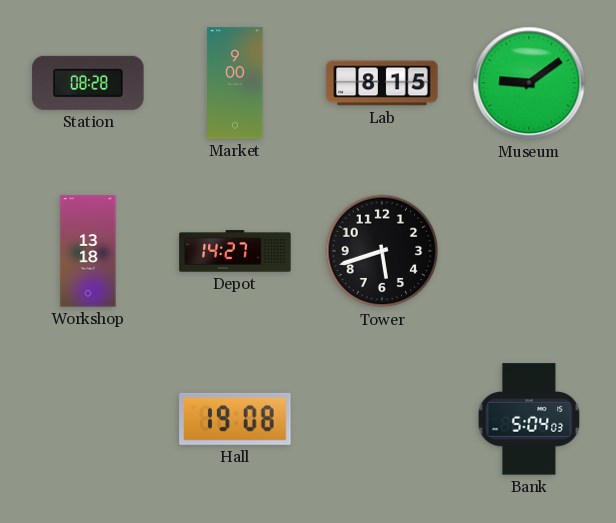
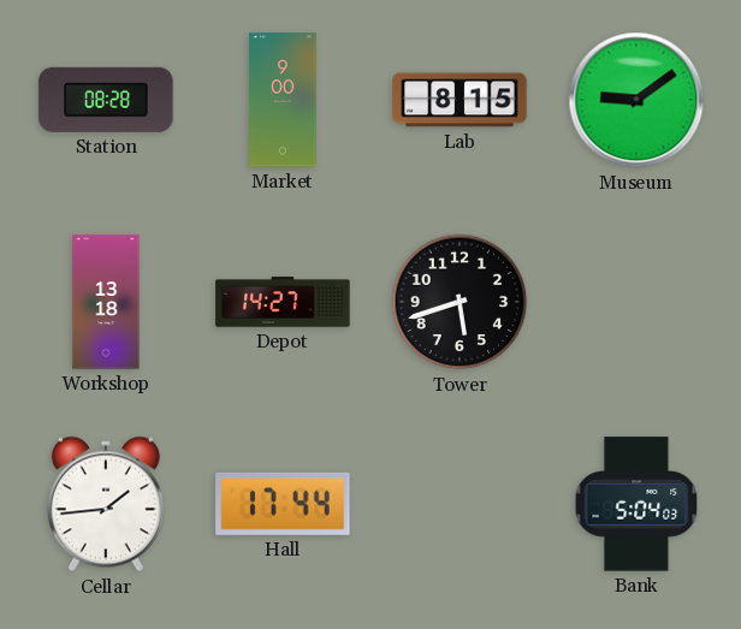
Cellar: none -> 1:44
Hall: 19:08 -> 17:44
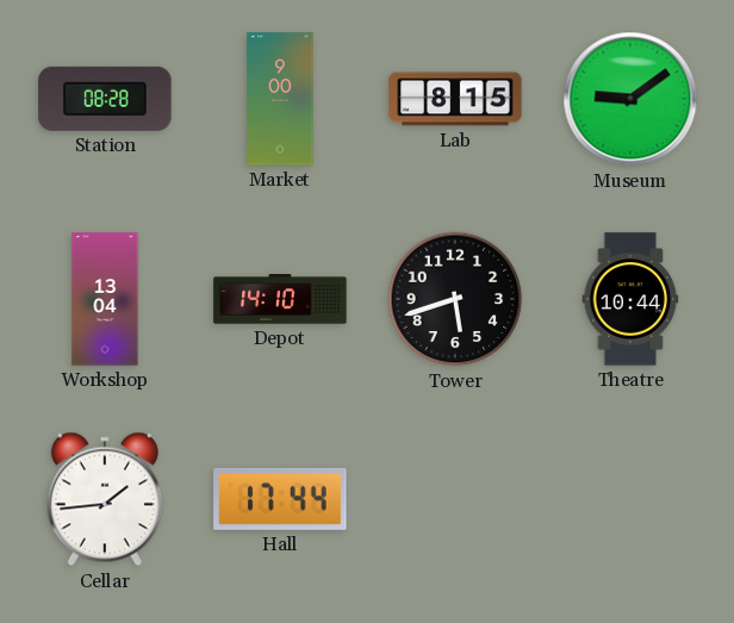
Workshop: 13:18 -> 13:04
Depot: 14:27 -> 14:10
Theatre: none -> 10:44
Bank: 5:04 -> none
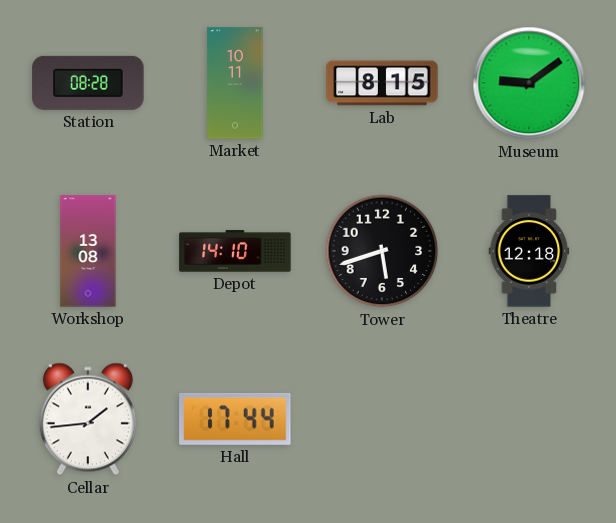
Market: 9:00 -> 10:11
Workshop: 13:04 -> 13:08
Theatre: 10:44 -> 12:18
